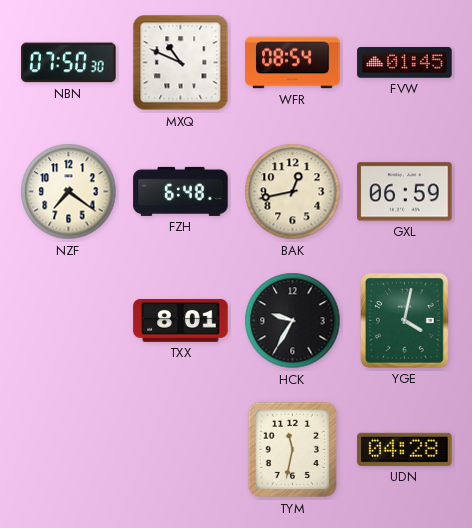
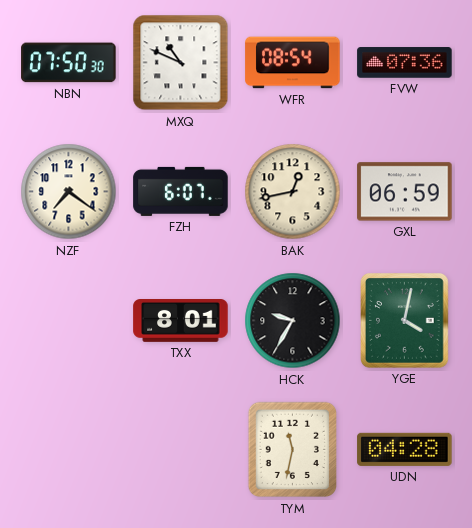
FVW: 01:45 -> 07:36
FZH: 6:48 -> 6:07
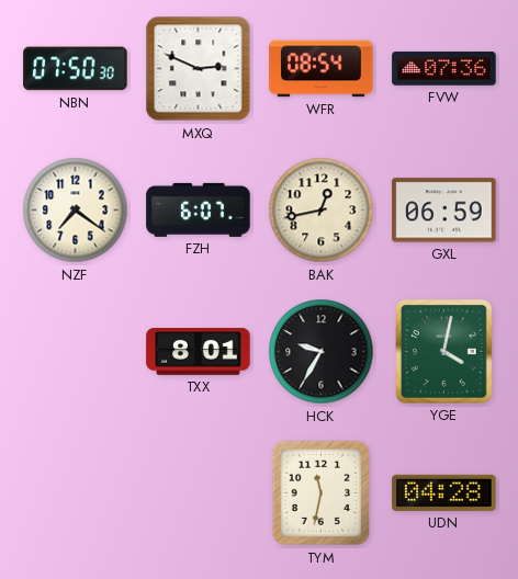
MXQ: 10:49 -> 2:49
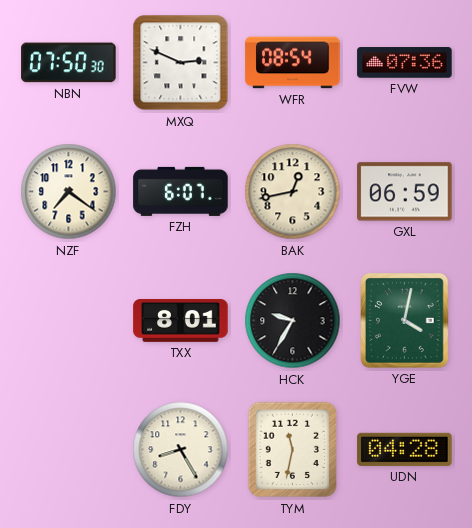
FDY: none -> 8:25
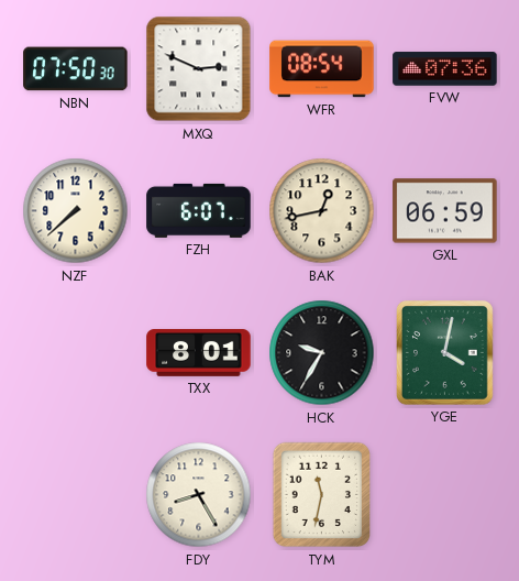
NZF: 7:21 -> 7:38
UDN: 04:28 -> none
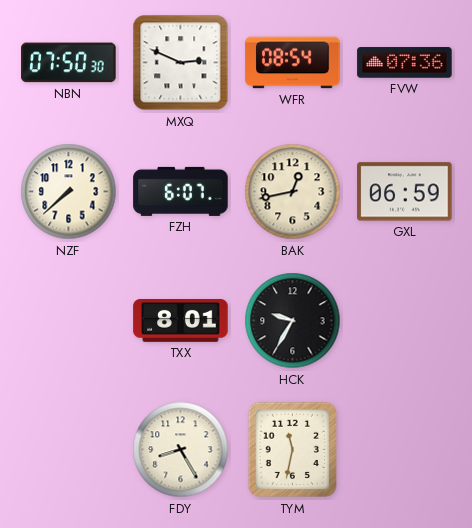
YGE: 4:02 -> none
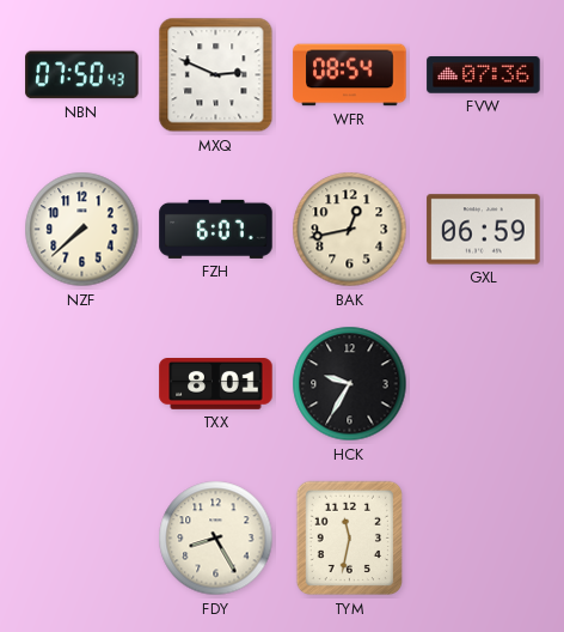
NBN: 07:50:30 -> 07:50:43
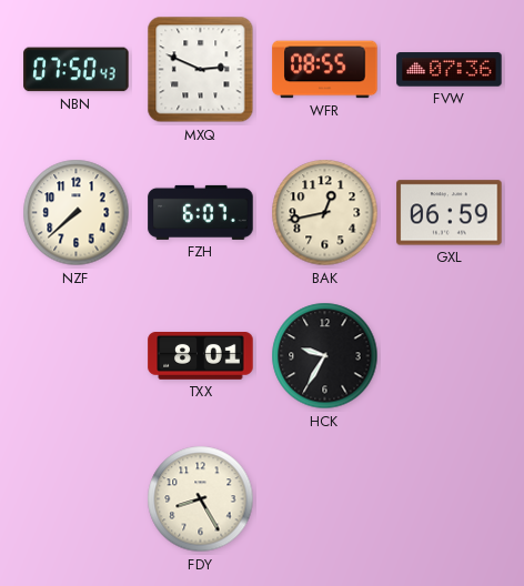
WFR: 08:54 -> 08:55
TYM: 11:32 -> none
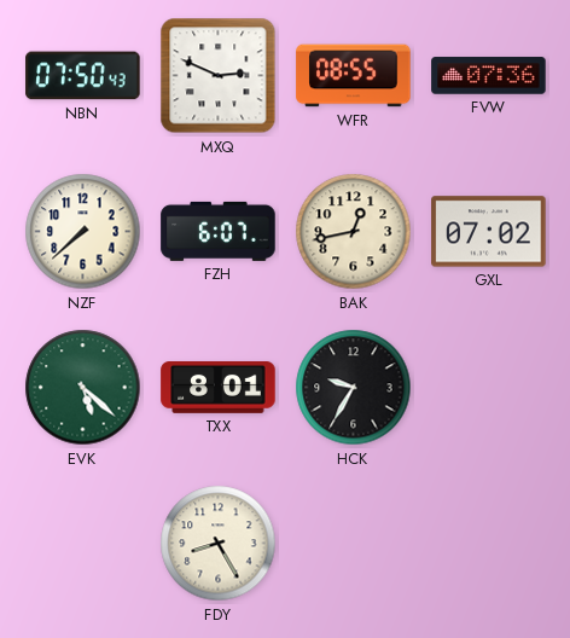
GXL: 06:59 -> 07:02
EVK: none -> 5:22
